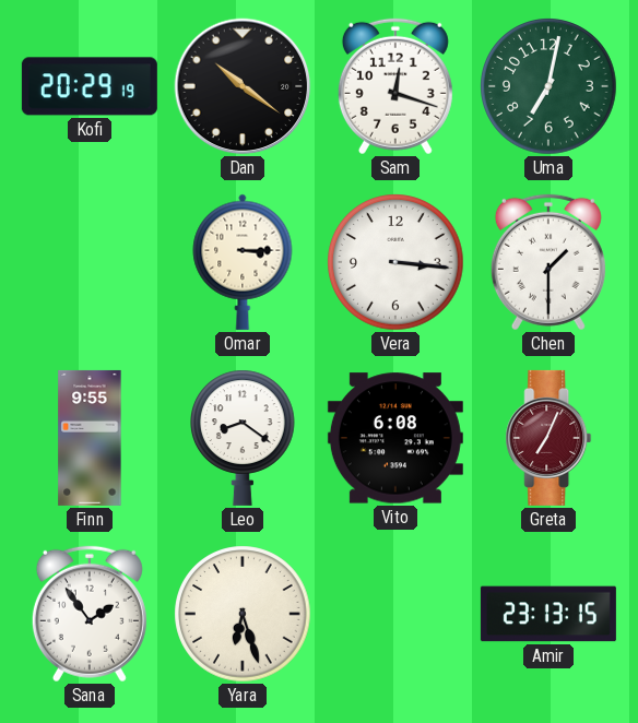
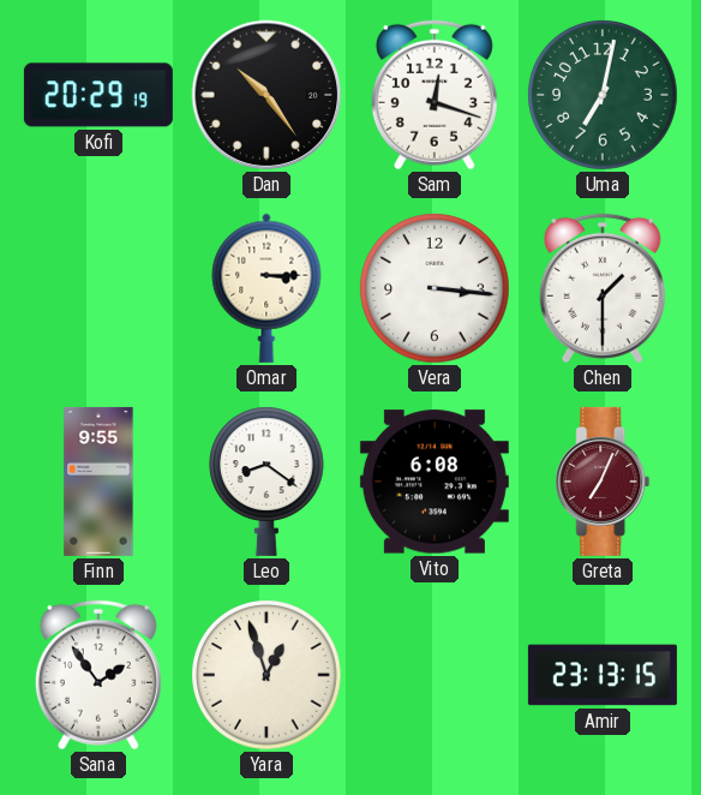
Dan: 10:21 -> 10:24
Yara: 6:27 -> 12:57
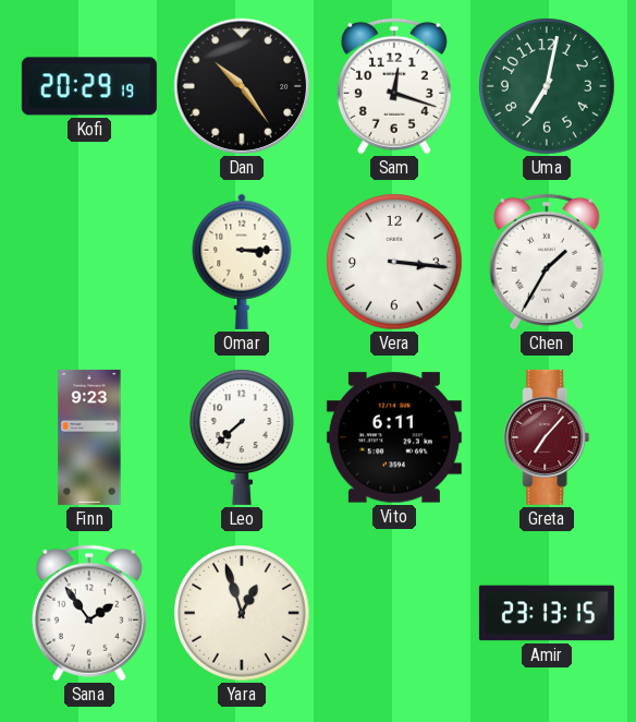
Chen: 1:30 -> 1:35
Finn: 9:55 -> 9:23
Leo: 8:21 -> 7:38
Vito: 6:08 -> 6:11
Greta: 7:04 -> 7:07
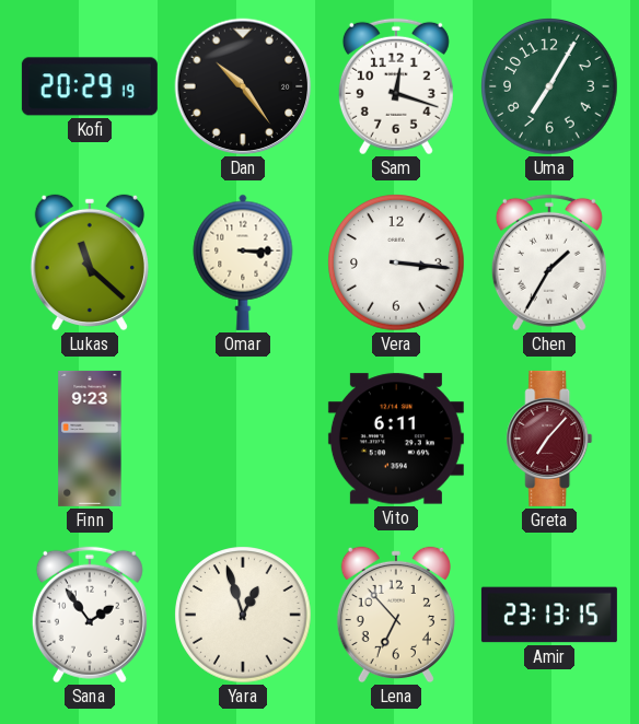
Uma: 7:02 -> 7:05
Lukas: none -> 11:22
Leo: 7:38 -> none
Lena: none -> 6:53
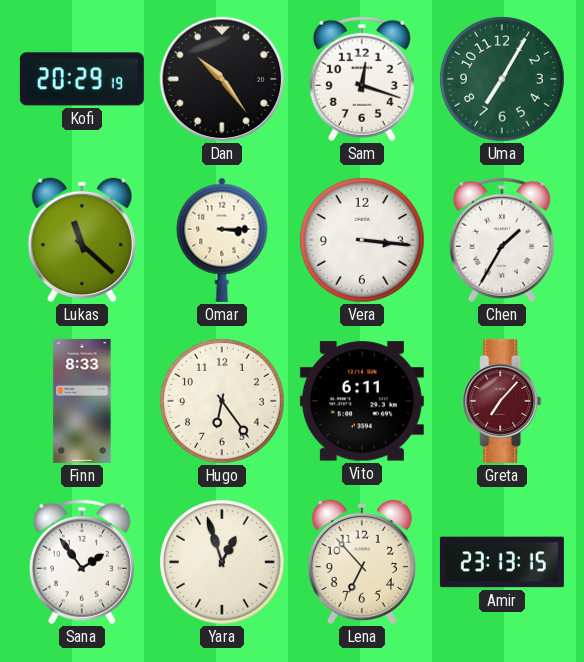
Finn: 9:23 -> 8:33
Hugo: none -> 6:24
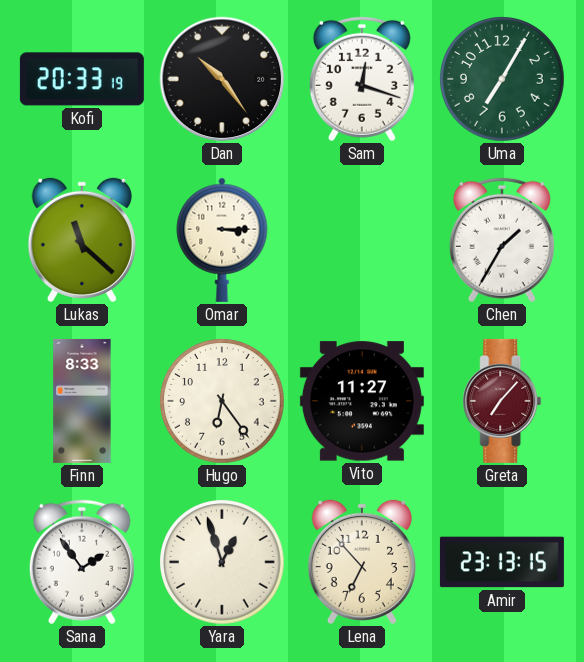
Kofi: 20:29 -> 20:33
Vera: 3:16 -> none
Vito: 6:11 -> 11:27
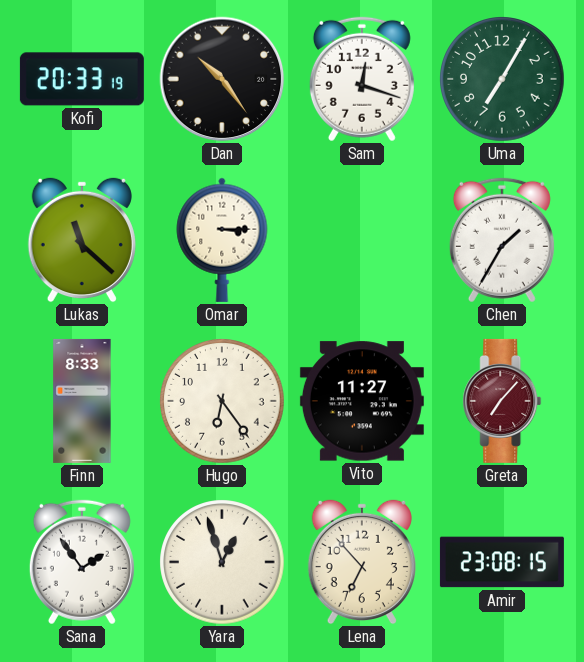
Amir: 23:13 -> 23:08
